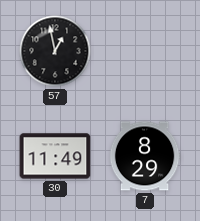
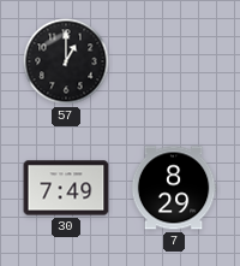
57: 12:58 -> 1:00
30: 11:49 -> 7:49
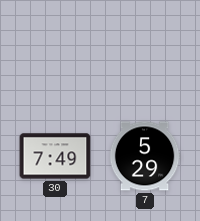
57: 1:00 -> none
7: 8:29 -> 5:29
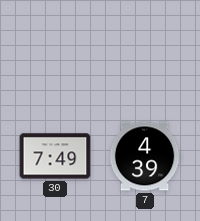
7: 5:29 -> 4:39
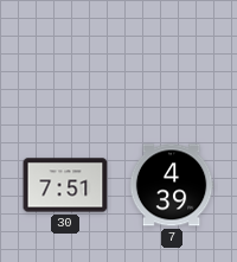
30: 7:49 -> 7:51
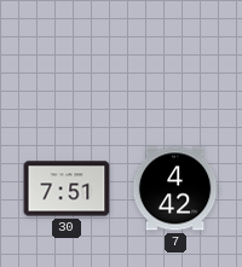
7: 4:39 -> 4:42
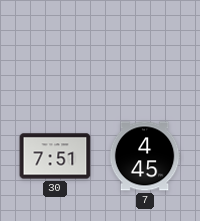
7: 4:42 -> 4:45
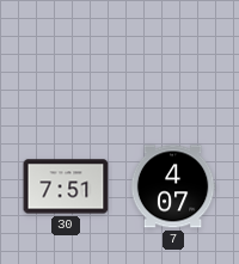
7: 4:45 -> 4:07
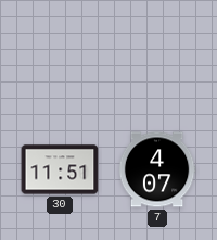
30: 7:51 -> 11:51
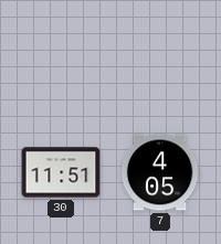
7: 4:07 -> 4:05
